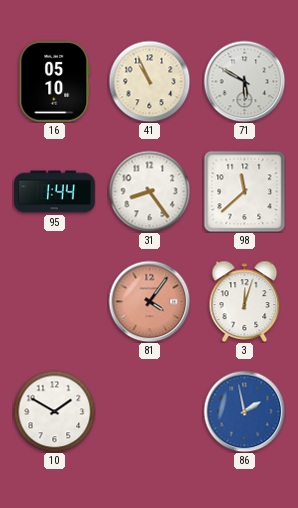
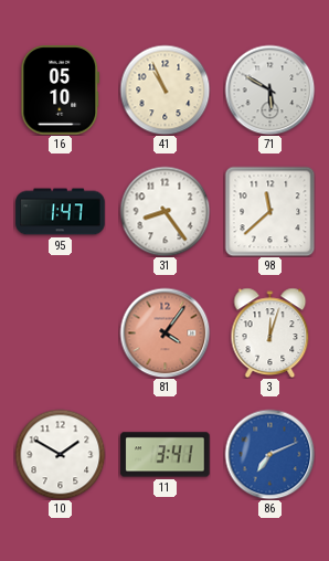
95: 1:44 -> 1:47
11: none -> 3:41
86: 1:58 -> 7:11
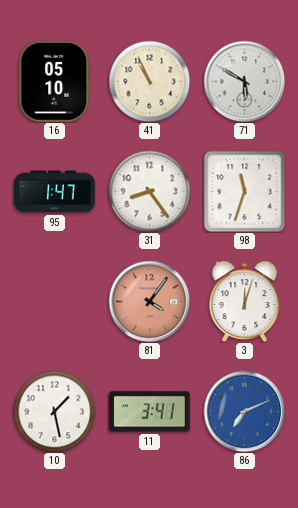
98: 11:38 -> 11:33
10: 1:50 -> 1:28
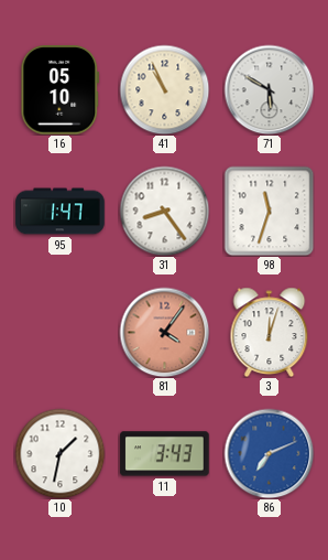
10: 1:28 -> 1:32
11: 3:41 -> 3:43
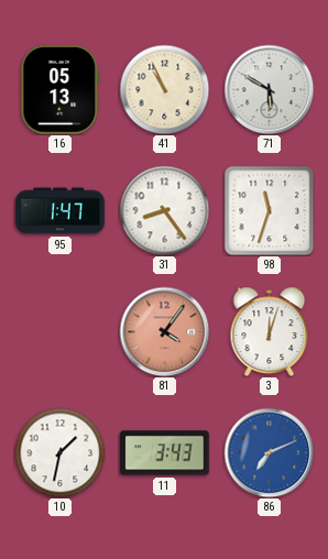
16: 05:10 -> 05:13
